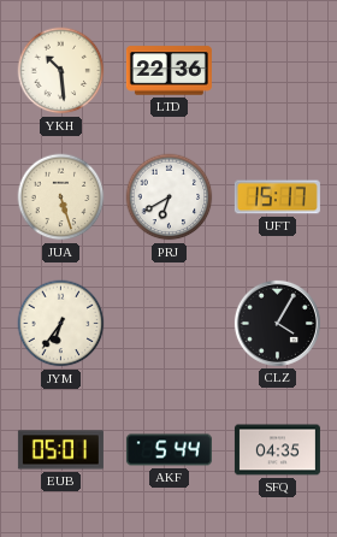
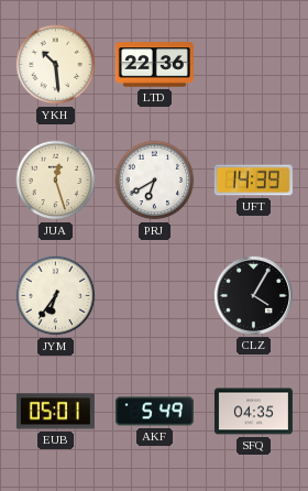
JUA: 5:27 -> 12:27
UFT: 15:17 -> 14:39
AKF: 5:44 -> 5:49
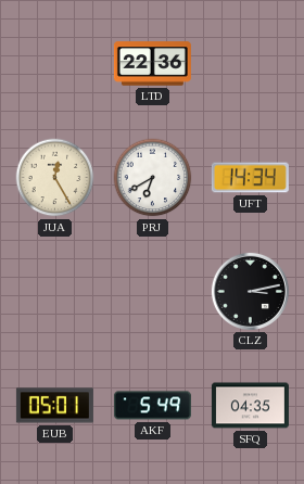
YKH: 10:29 -> none
JUA: 12:27 -> 12:25
UFT: 14:39 -> 14:34
JYM: 6:36 -> none
CLZ: 4:05 -> 3:13
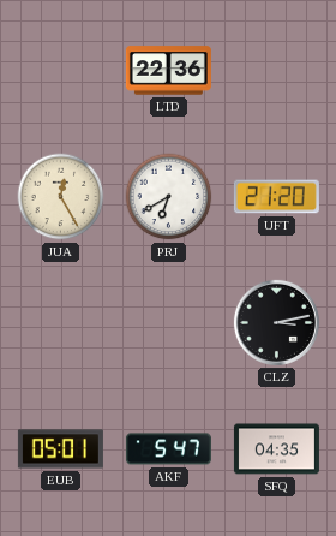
UFT: 14:34 -> 21:20
AKF: 5:49 -> 5:47
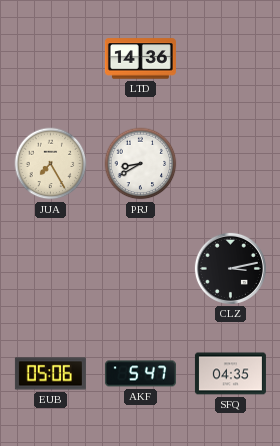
LTD: 22:36 -> 14:36
JUA: 12:25 -> 7:25
PRJ: 6:40 -> 8:40
UFT: 21:20 -> none
EUB: 05:01 -> 05:06
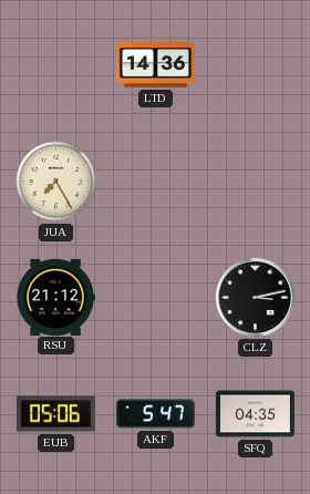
PRJ: 8:40 -> none
RSU: none -> 21:12
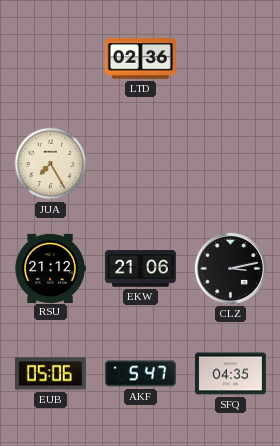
LTD: 14:36 -> 02:36
EKW: none -> 21:06
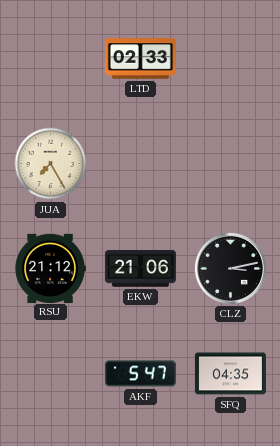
LTD: 02:36 -> 02:33
EUB: 05:06 -> none
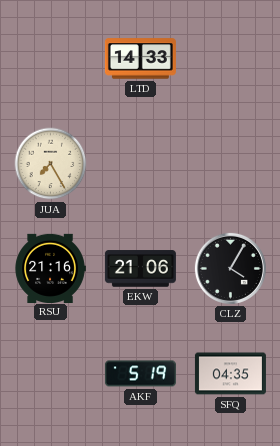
LTD: 02:33 -> 14:33
RSU: 21:12 -> 21:16
CLZ: 3:13 -> 4:05
AKF: 5:47 -> 5:19
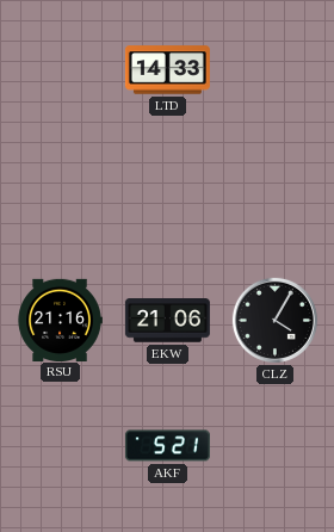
JUA: 7:25 -> none
AKF: 5:19 -> 5:21
SFQ: 04:35 -> none
